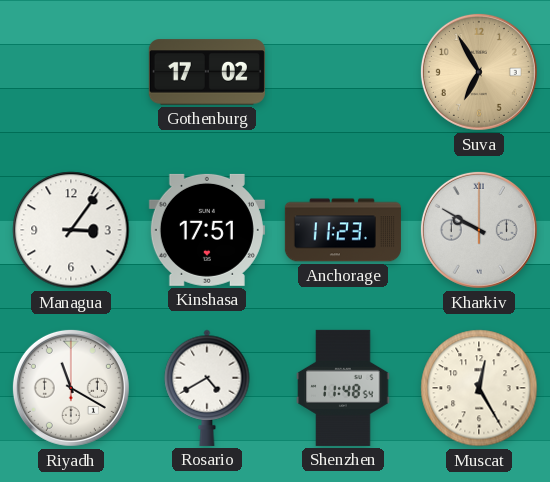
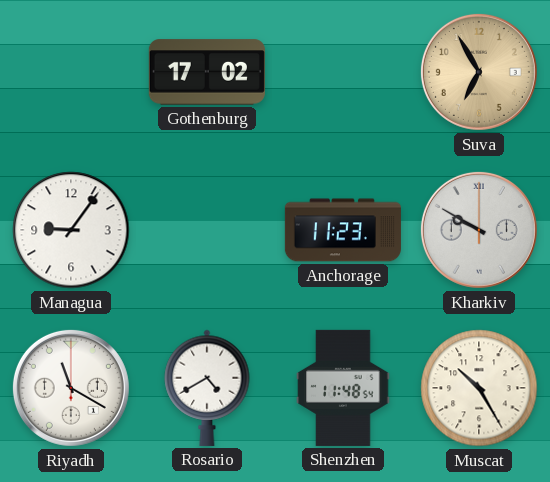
Managua: 3:06 -> 9:06
Kinshasa: 17:51 -> none
Muscat: 12:25 -> 10:25
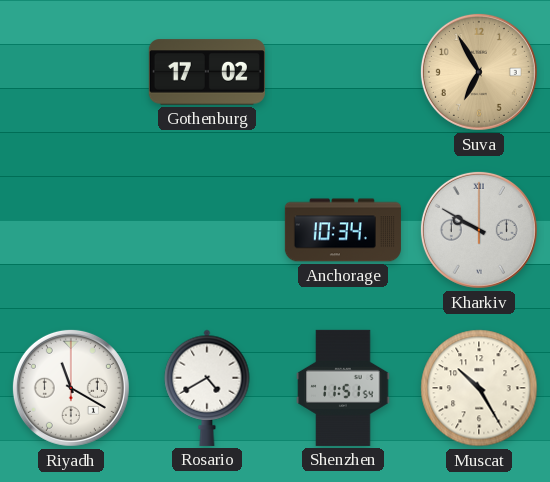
Managua: 9:06 -> none
Anchorage: 11:23 -> 10:34
Shenzhen: 11:48 -> 11:51
